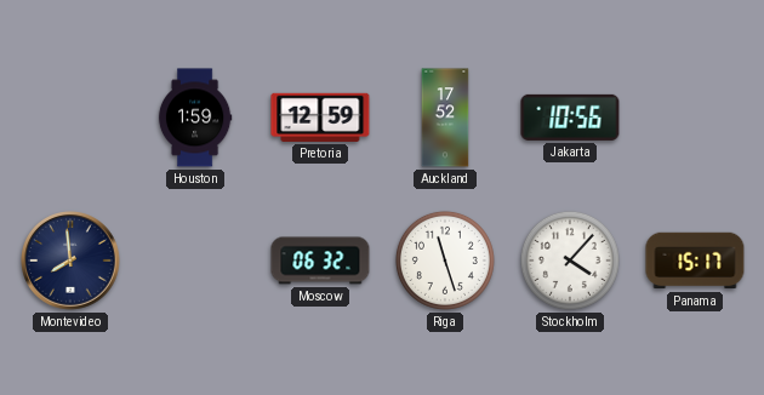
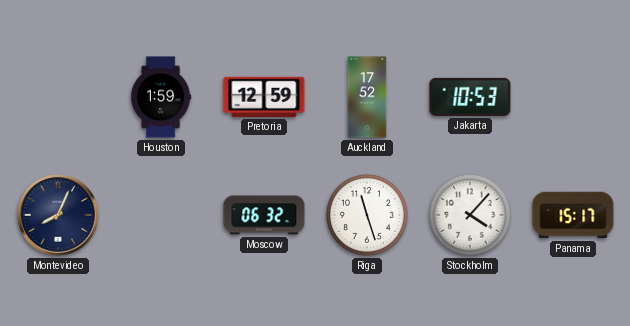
Jakarta: 10:56 -> 10:53
Montevideo: 7:59 -> 8:04
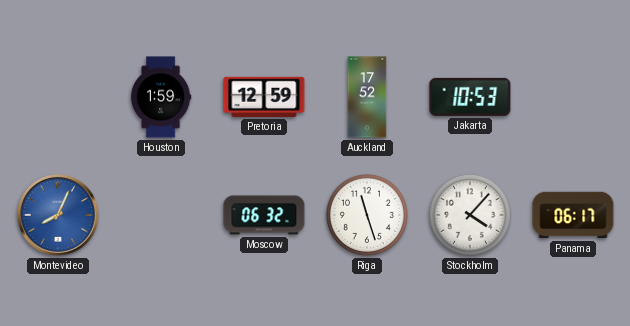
Montevideo dial: navy -> blue
Panama: 15:17 -> 06:17
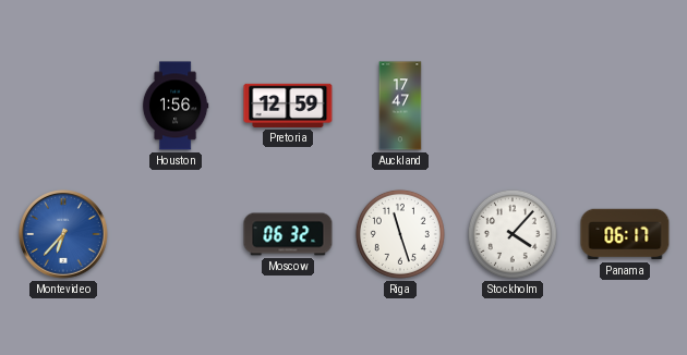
Houston: 1:59 -> 1:56
Auckland: 17:52 -> 17:47
Jakarta: 10:53 -> none
Montevideo: 8:04 -> 6:37
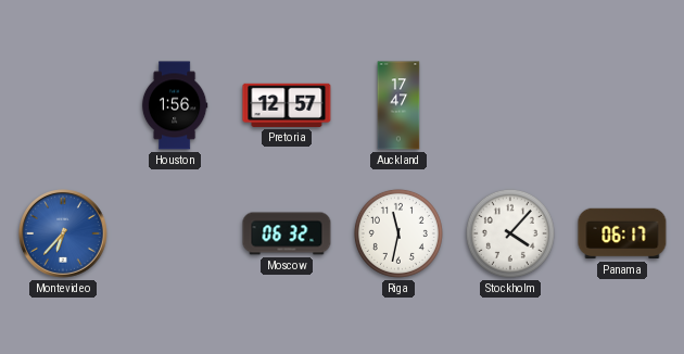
Pretoria: 12:59 -> 12:57
Riga: 11:27 -> 11:32
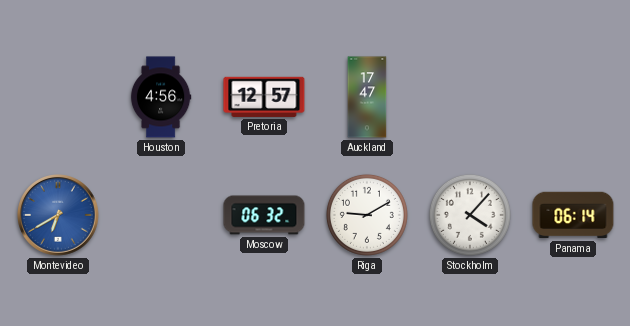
Houston: 1:56 -> 4:56
Montevideo: 6:37 -> 6:40
Riga: 11:32 -> 9:10
Panama: 06:17 -> 06:14
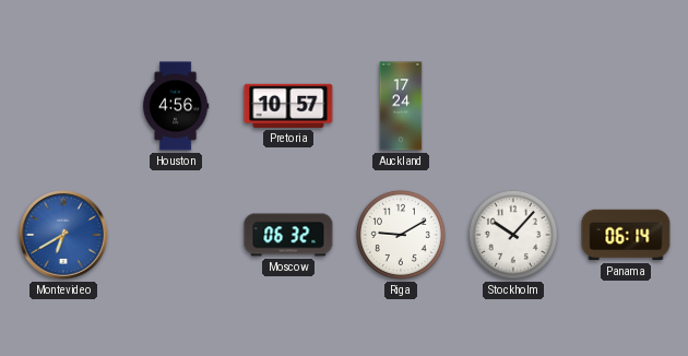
Pretoria: 12:57 -> 10:57
Auckland: 17:47 -> 17:24
Stockholm: 4:07 -> 10:07
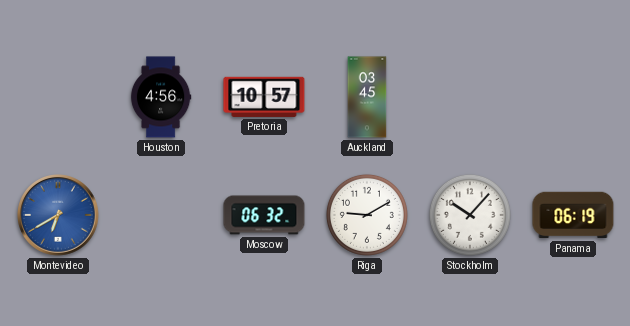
Auckland: 17:24 -> 03:45
Panama: 06:14 -> 06:19
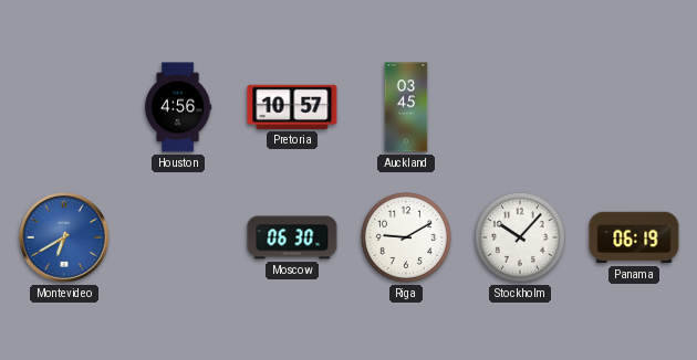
Moscow: 06:32 -> 06:30
